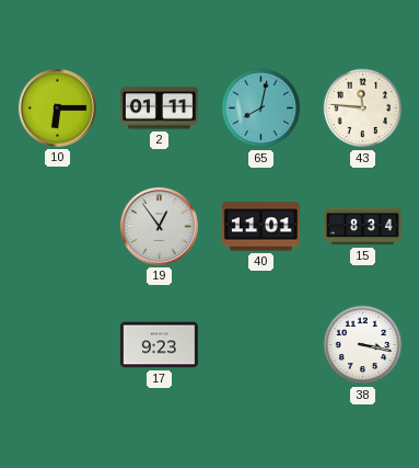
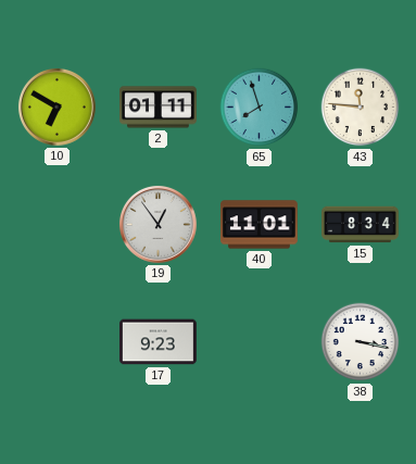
10: 6:15 -> 6:50
65: 8:02 -> 7:57
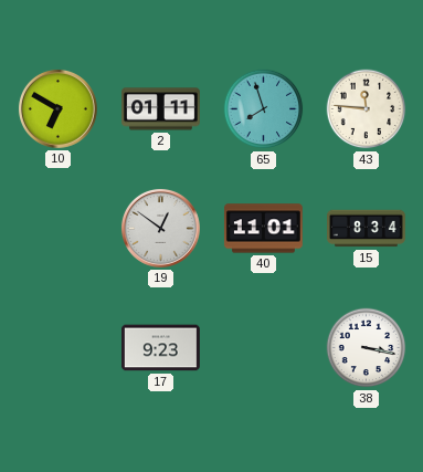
19: 12:54 -> 12:51
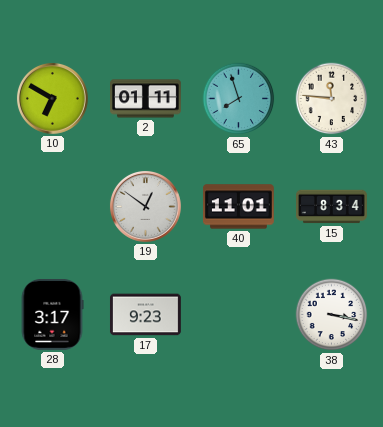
28: none -> 3:17
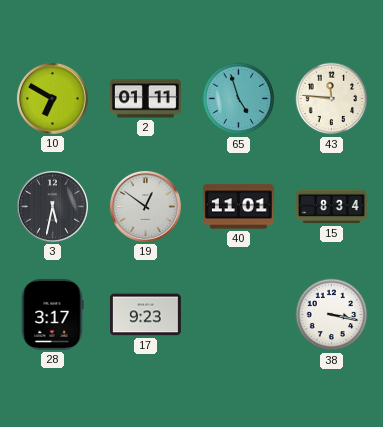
65: 7:57 -> 4:57
3: none -> 5:32
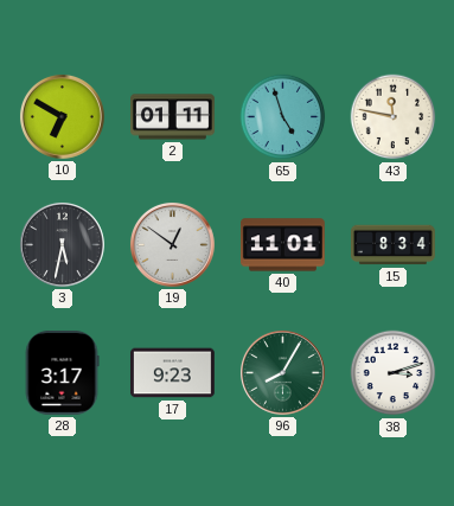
43: 11:46 -> 11:47
96: none -> 8:05
38: 3:17 -> 3:12
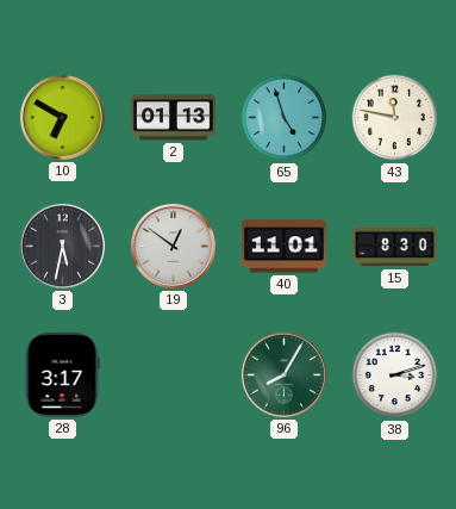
2: 01:11 -> 01:13
15: 8:34 -> 8:30
17: 9:23 -> none
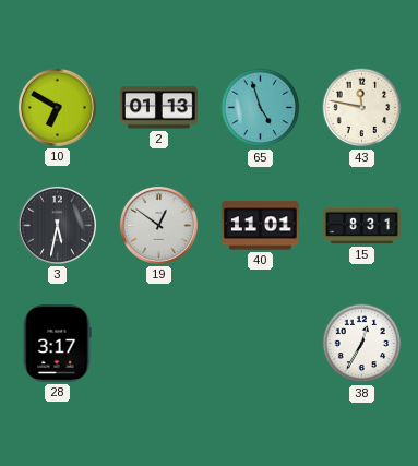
15: 8:30 -> 8:31
96: 8:05 -> none
38: 3:12 -> 12:35
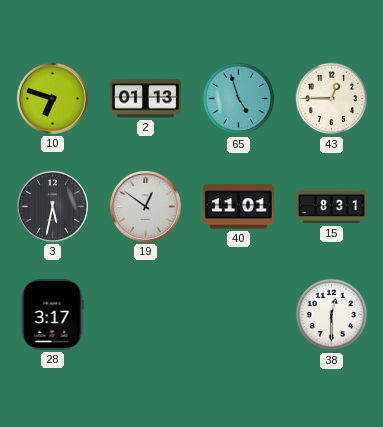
10: 6:50 -> 6:48
43: 11:47 -> 12:45
38: 12:35 -> 12:30
